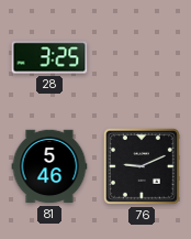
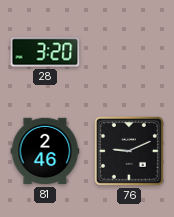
28: 3:25 -> 3:20
81: 5:46 -> 2:46
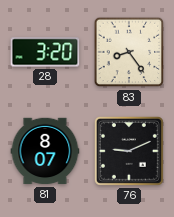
83: none -> 8:24
81: 2:46 -> 8:07
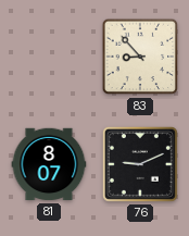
28: 3:20 -> none
83: 8:24 -> 8:53
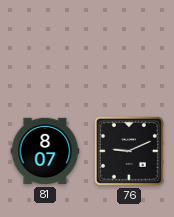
83: 8:53 -> none
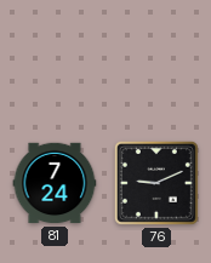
81: 8:07 -> 7:24
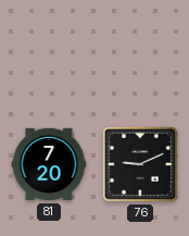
81: 7:24 -> 7:20
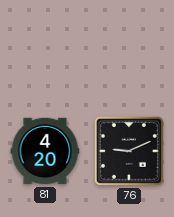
81: 7:20 -> 4:20
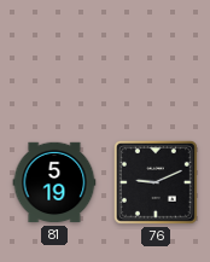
81: 4:20 -> 5:19
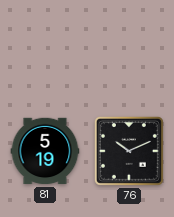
76: 9:11 -> 10:11
